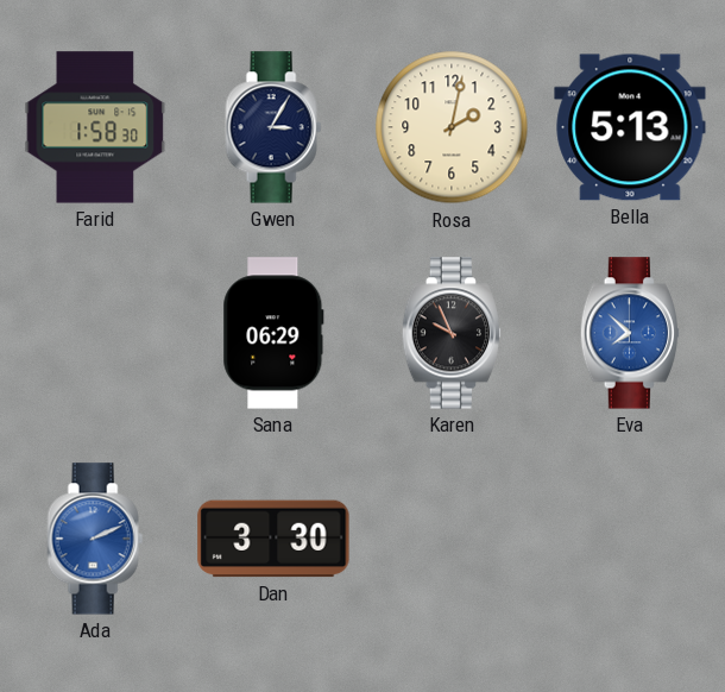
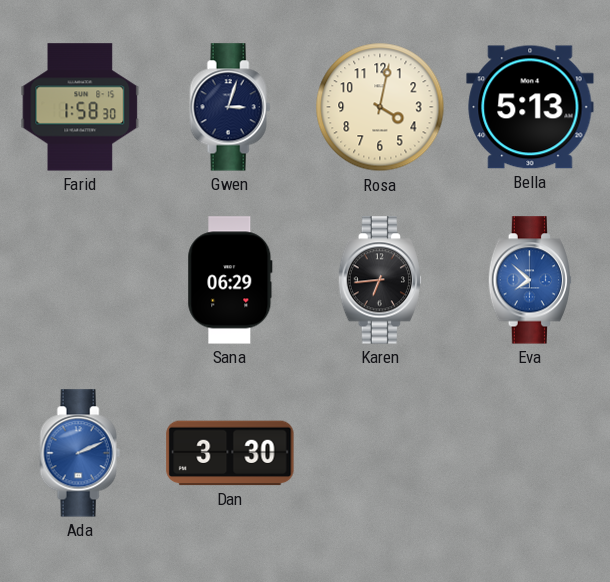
Gwen: 3:05 -> 3:03
Rosa: 2:02 -> 4:02
Karen: 9:56 -> 6:44
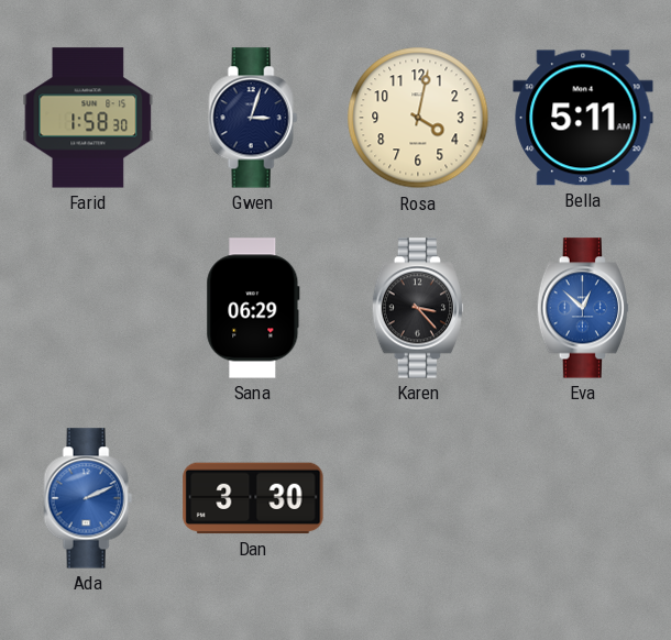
Bella: 5:13 -> 5:11
Karen: 6:44 -> 3:23
Eva: 7:52 -> 12:52
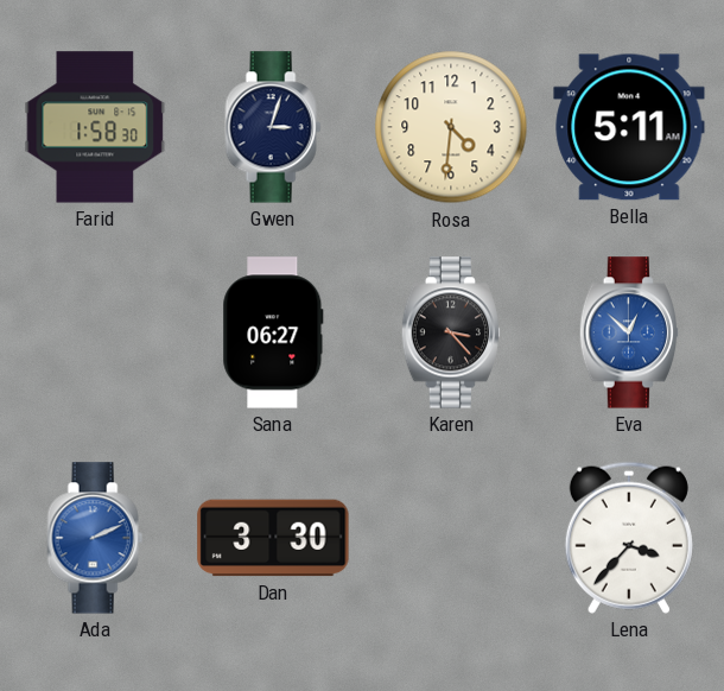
Rosa: 4:02 -> 4:31
Sana: 06:29 -> 06:27
Lena: none -> 3:37
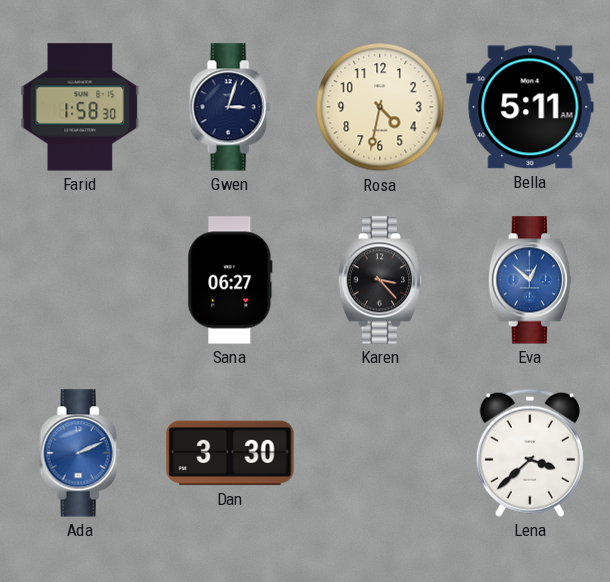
Rosa: 4:31 -> 4:32
Lena: 3:37 -> 3:38
